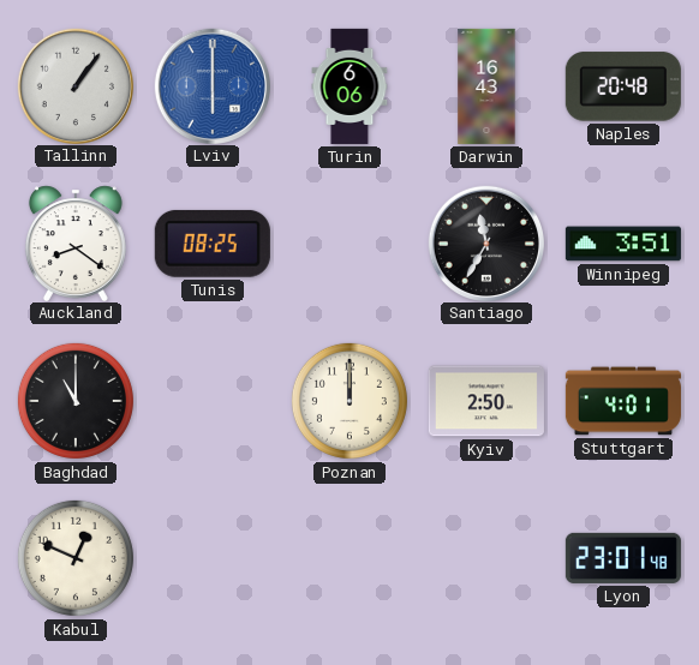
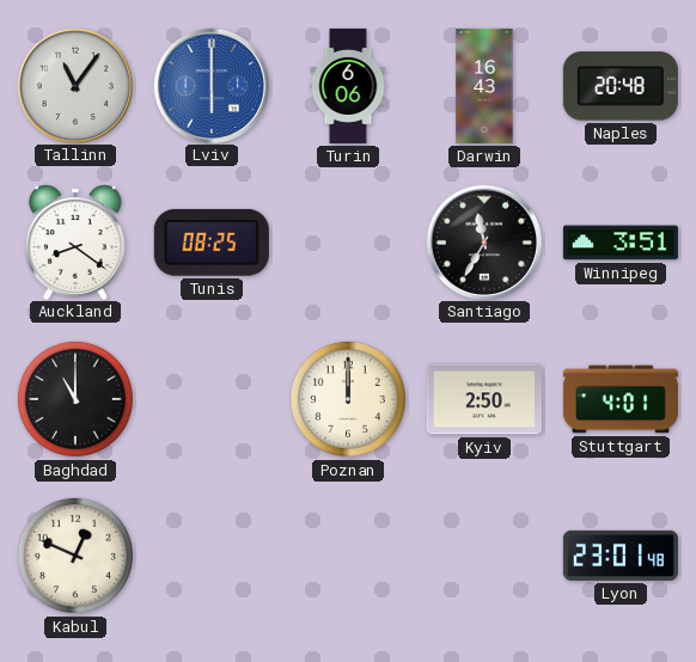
Tallinn: 1:06 -> 11:06
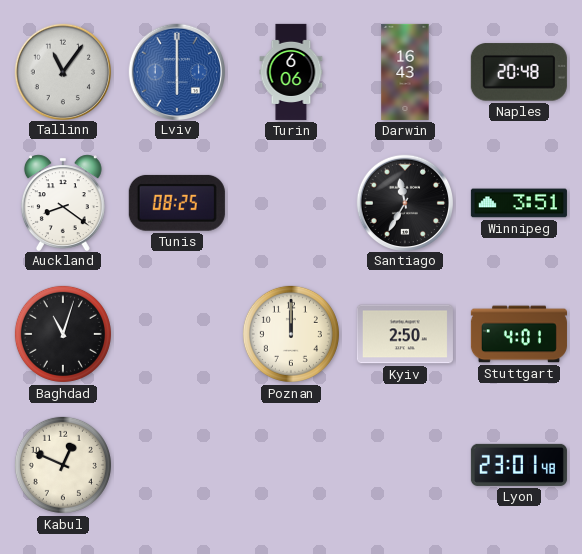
Baghdad: 11:00 -> 11:03
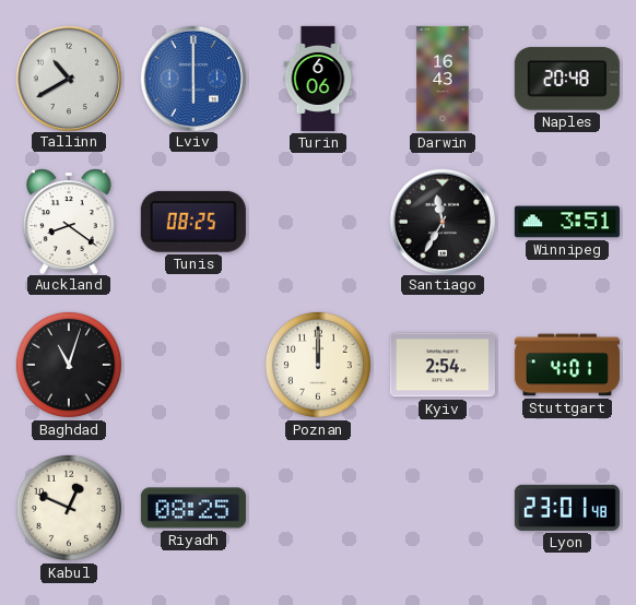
Tallinn: 11:06 -> 10:40
Kyiv: 2:50 -> 2:54
Riyadh: none -> 08:25
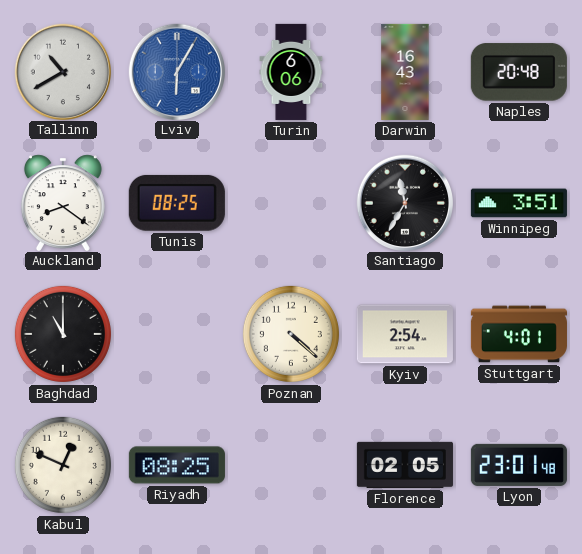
Lviv: 6:00 -> 6:05
Baghdad: 11:03 -> 11:00
Poznan: 12:00 -> 4:22
Florence: none -> 02:05
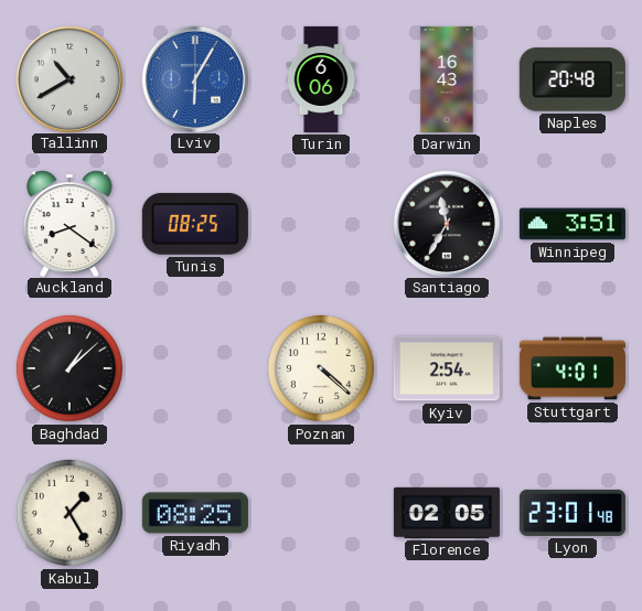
Baghdad: 11:00 -> 1:08
Kabul: 12:49 -> 1:25
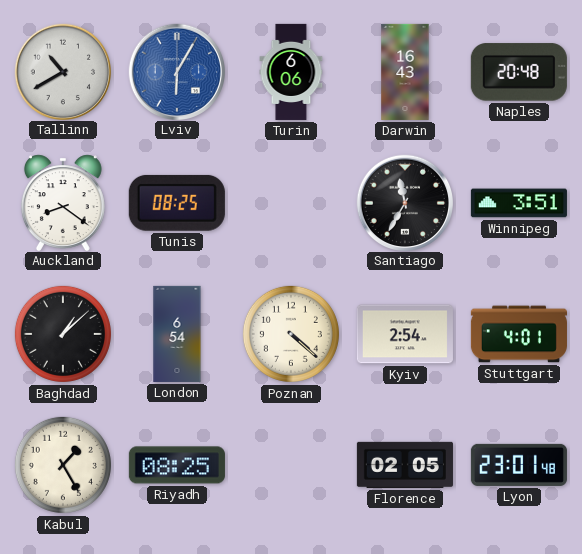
London: none -> 6:54
